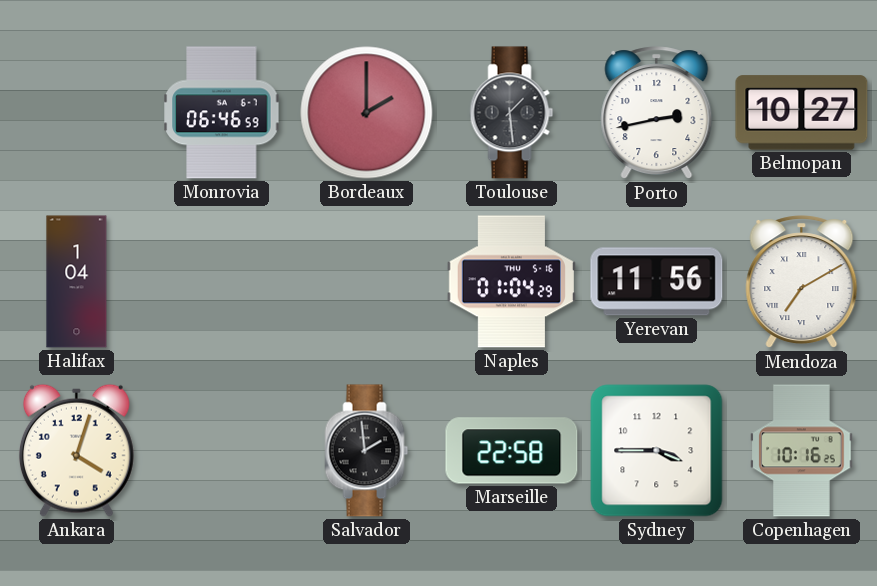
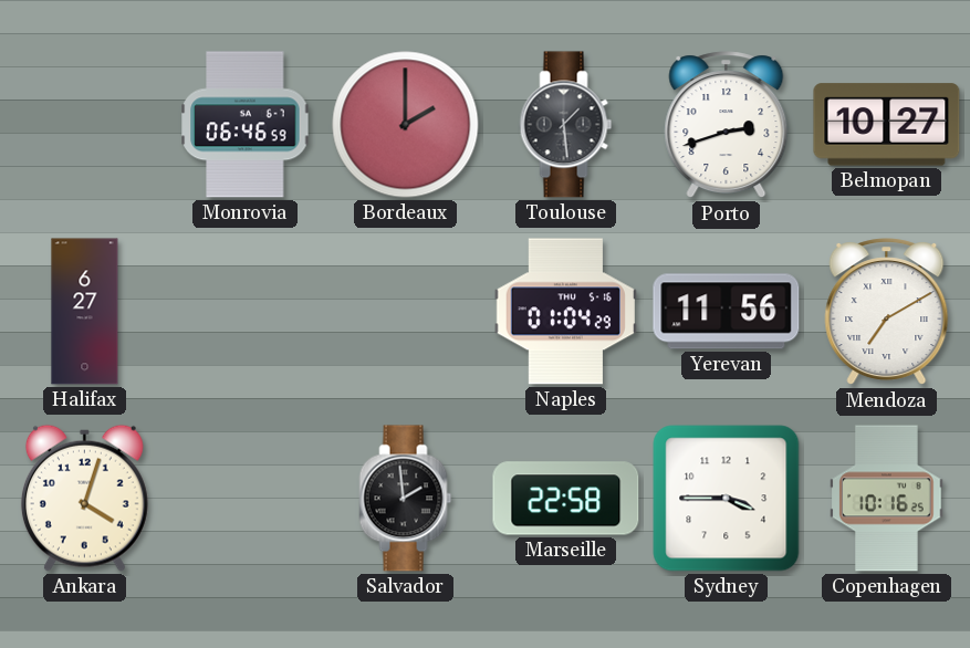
Porto: 2:43 -> 2:42
Halifax: 1:04 -> 6:27
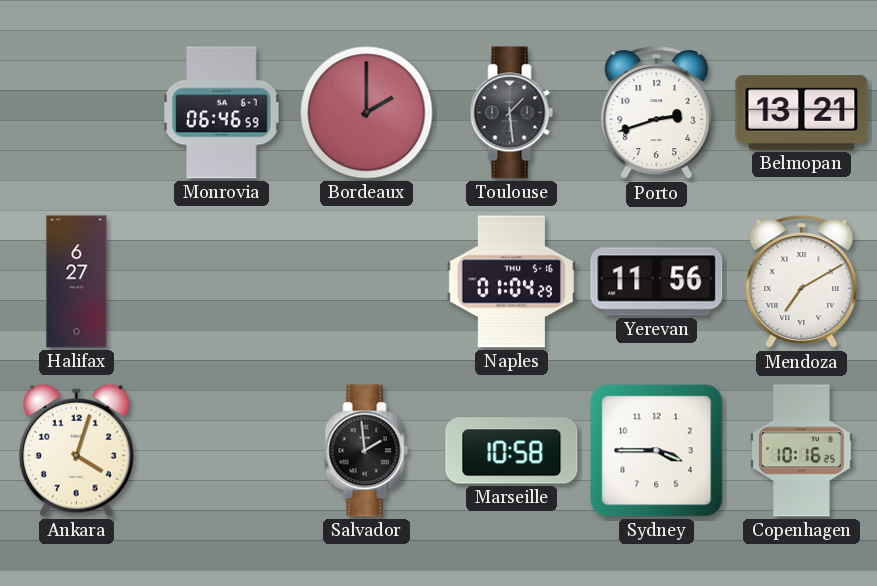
Belmopan: 10:27 -> 13:21
Marseille: 22:58 -> 10:58
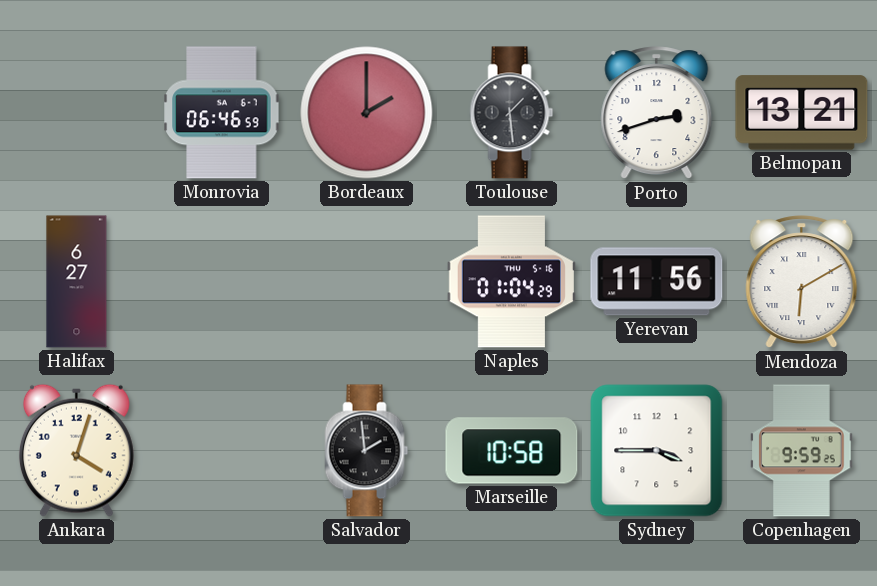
Mendoza: 7:10 -> 6:10
Copenhagen: 10:16 -> 9:59
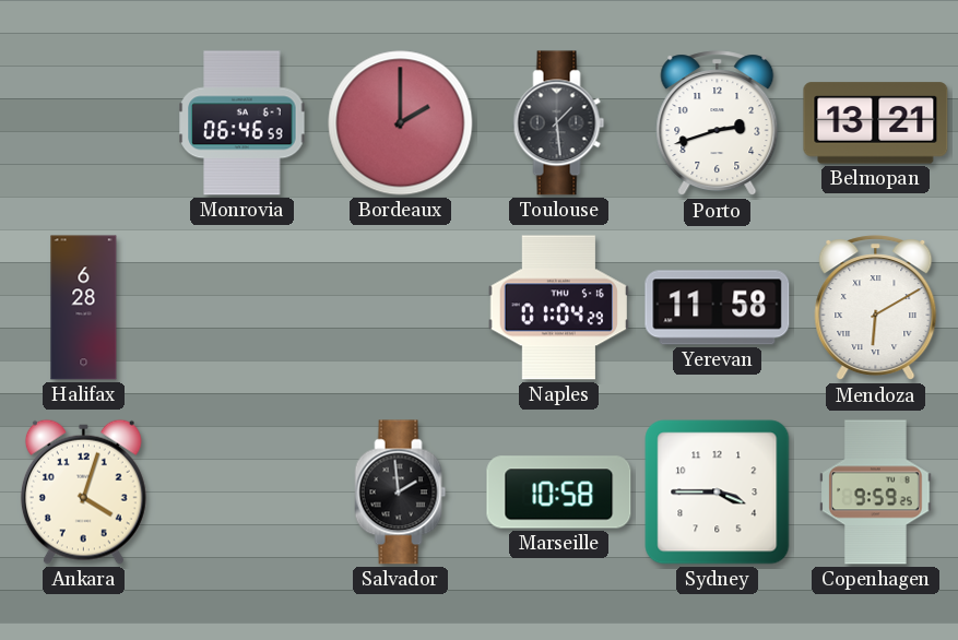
Halifax: 6:27 -> 6:28
Yerevan: 11:56 -> 11:58
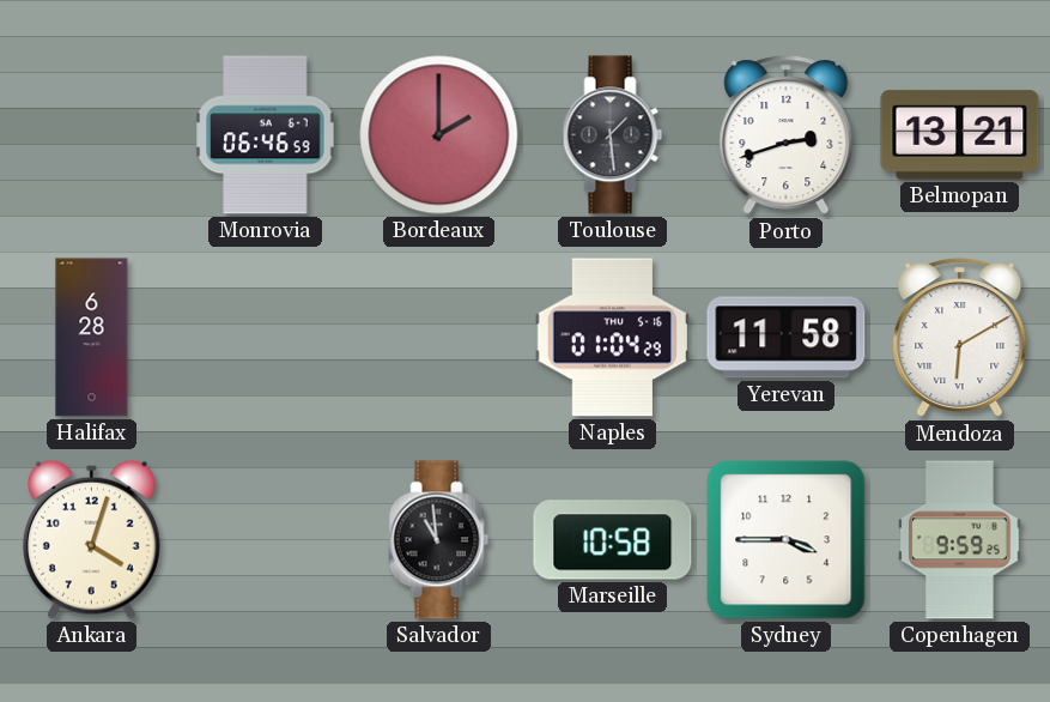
Salvador: 1:59 -> 10:59
